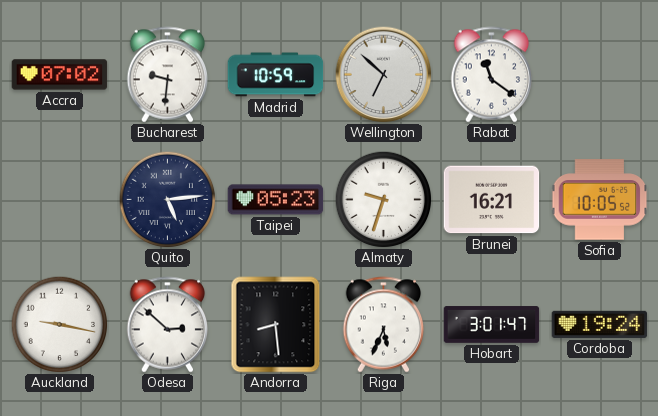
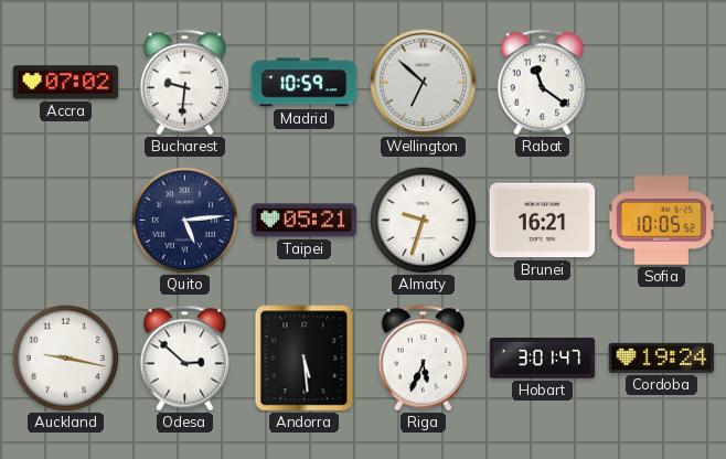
Taipei: 05:23 -> 05:21
Andorra: 8:29 -> 5:29
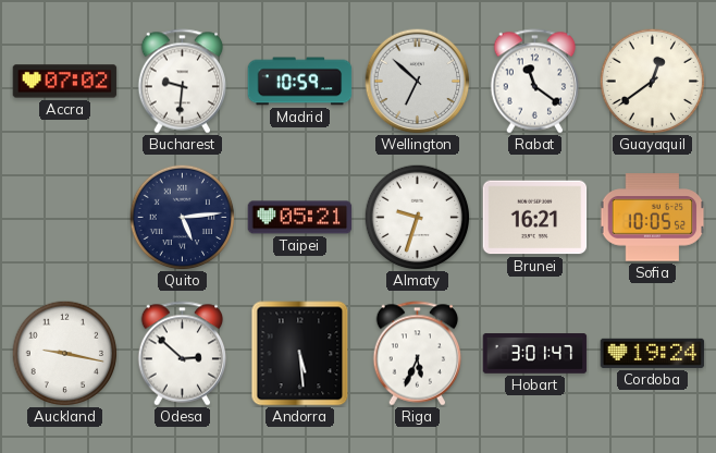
Guayaquil: none -> 12:39
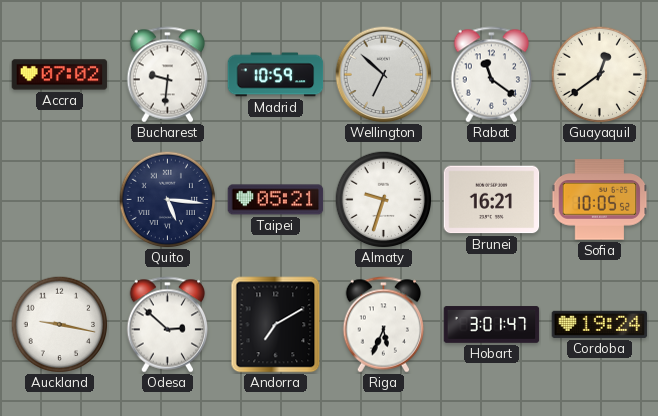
Quito: 5:14 -> 5:16
Andorra: 5:29 -> 7:10
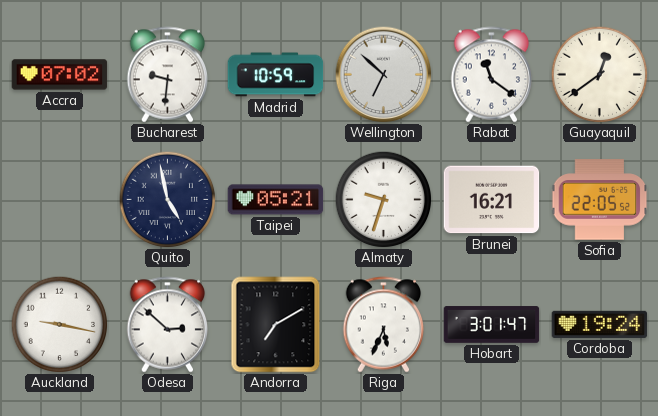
Quito: 5:16 -> 4:58
Sofia: 10:05 -> 22:05
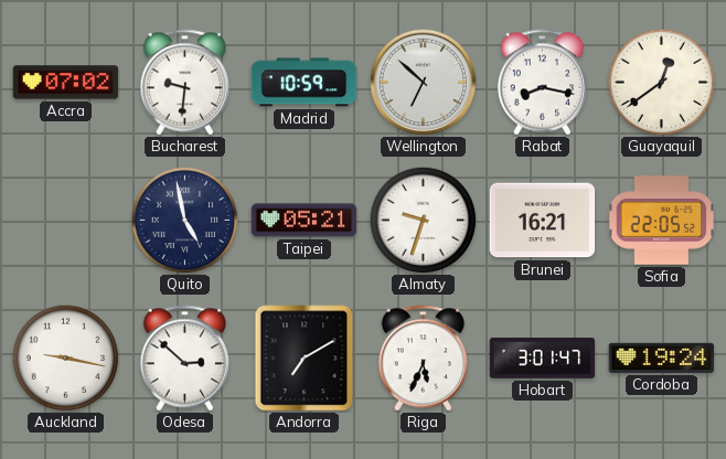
Rabat: 11:21 -> 8:17
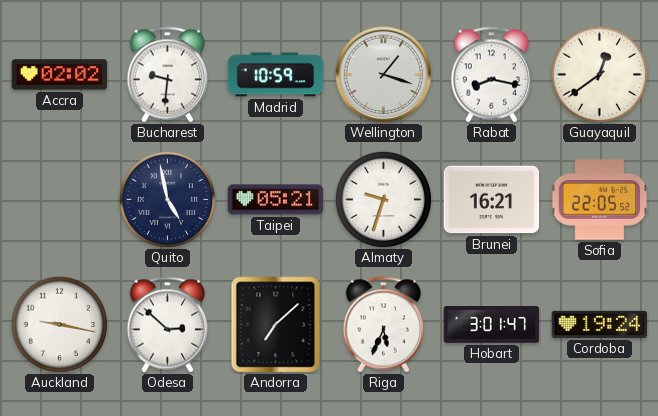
Accra: 07:02 -> 02:02
Wellington: 6:52 -> 1:18
Andorra: 7:10 -> 7:08
